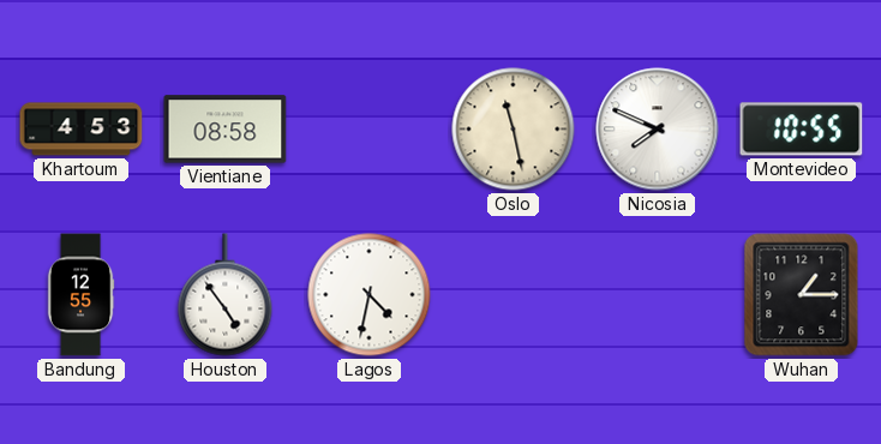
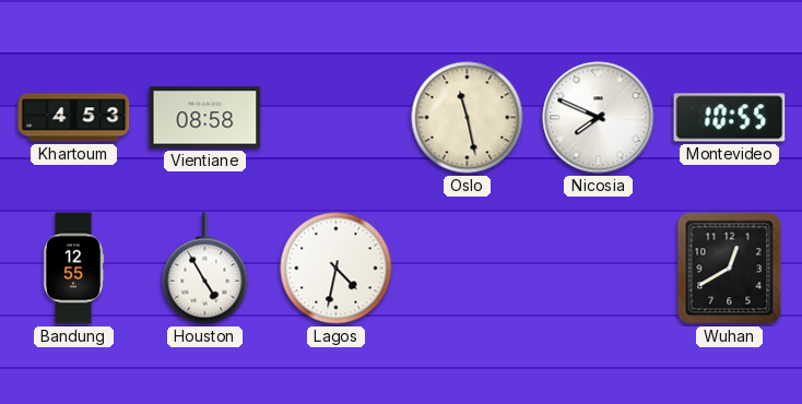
Houston: 4:54 -> 4:55
Wuhan: 1:15 -> 12:40
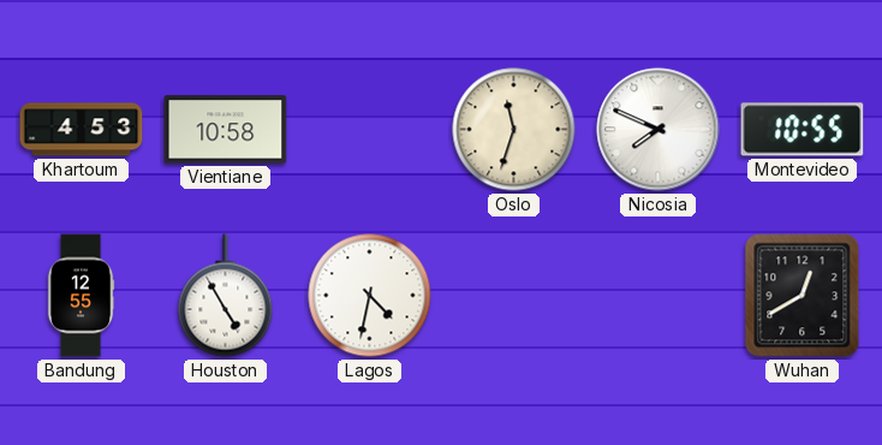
Vientiane: 08:58 -> 10:58
Oslo: 11:28 -> 11:33
